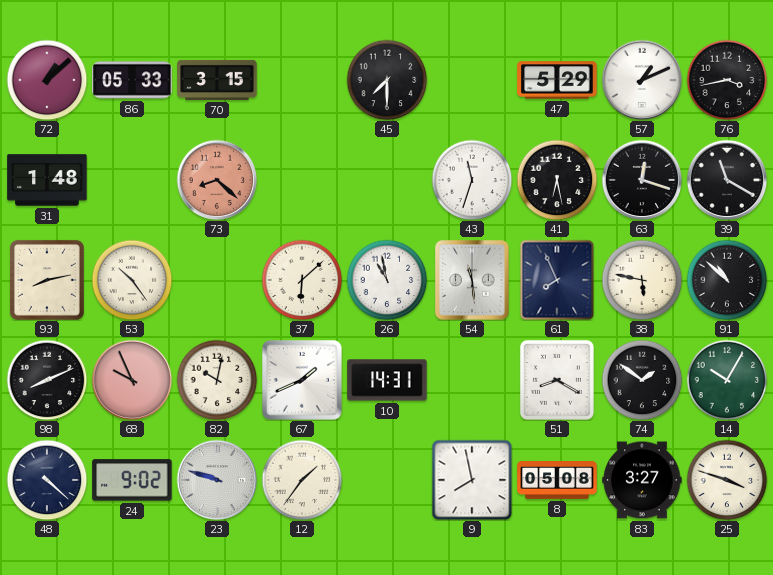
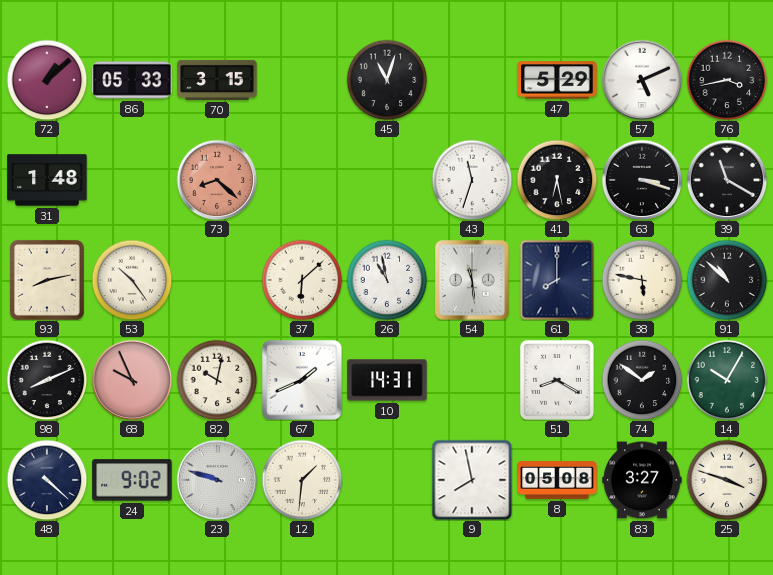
45: 7:30 -> 11:03
57: 1:11 -> 5:11
63: 12:18 -> 3:18
61: 7:56 -> 8:00
12: 1:36 -> 1:31
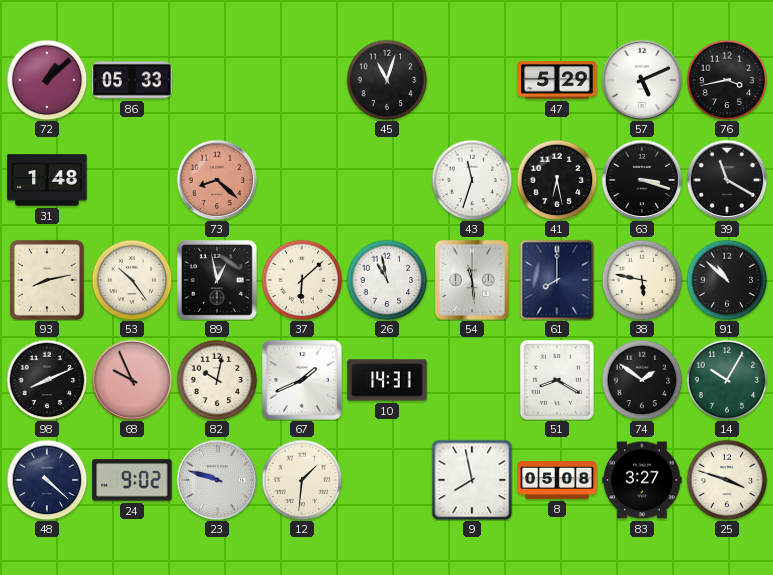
70: 3:15 -> none
89: none -> 12:58
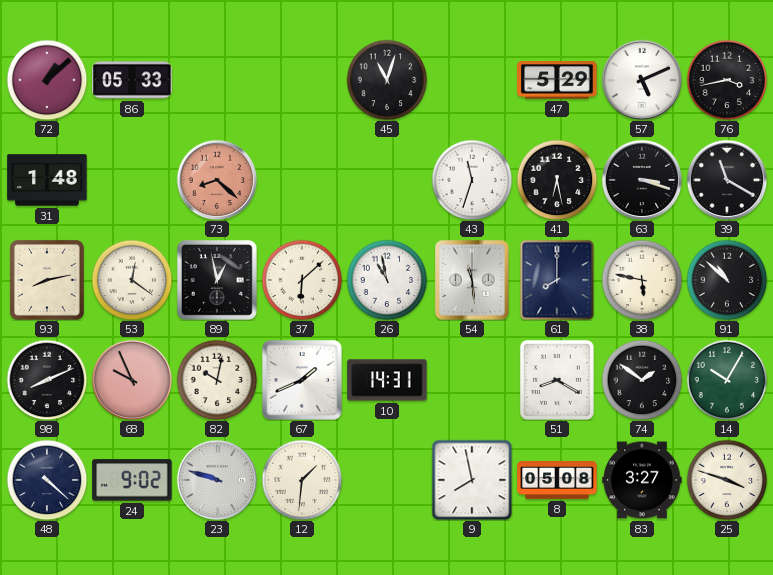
53: 10:24 -> 12:21
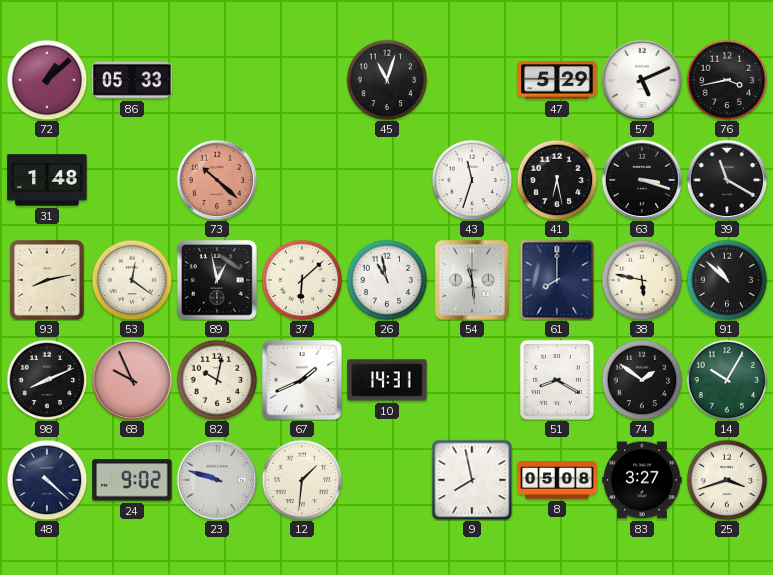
73: 8:22 -> 10:22
25: 3:48 -> 3:42
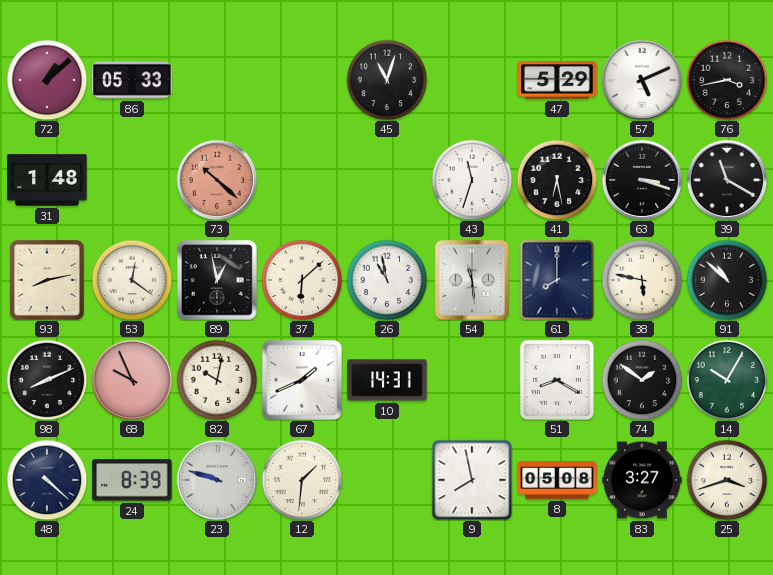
24: 9:02 -> 8:39
